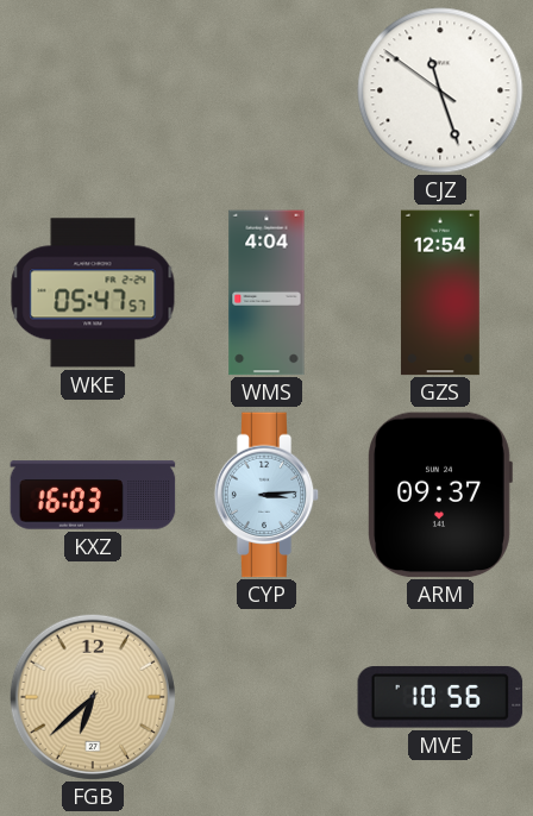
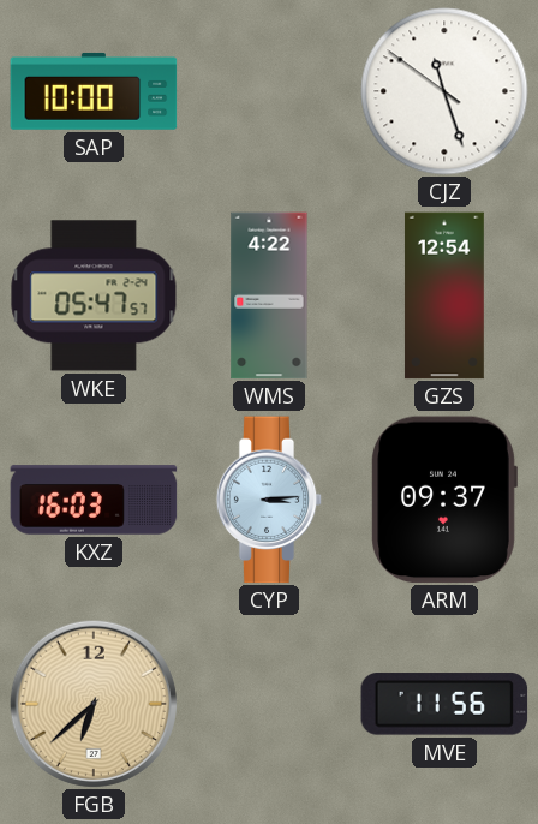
SAP: none -> 10:00
WMS: 4:04 -> 4:22
MVE: 10:56 -> 11:56
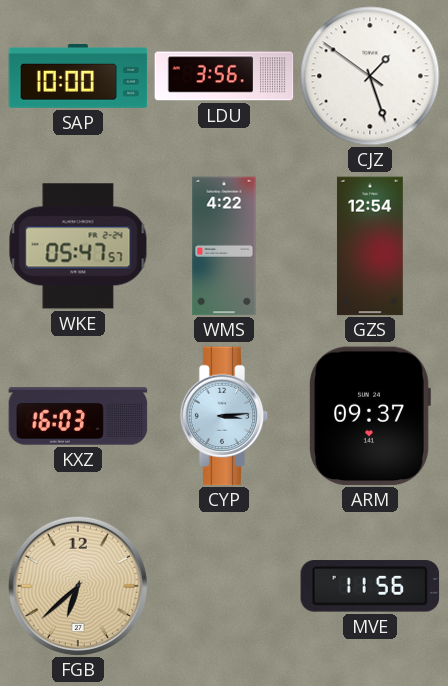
LDU: none -> 3:56
CJZ: 11:26 -> 1:26
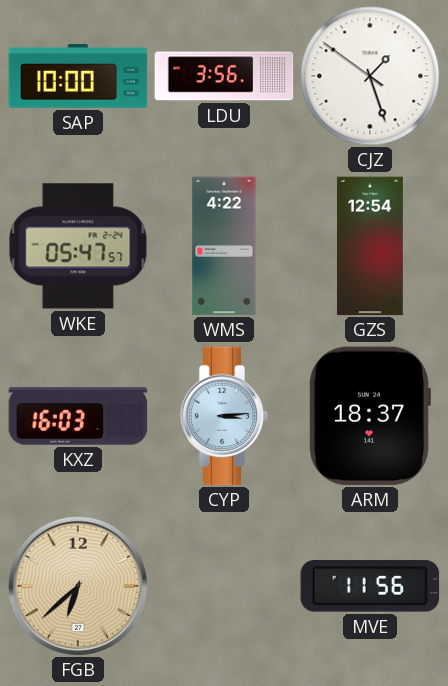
ARM: 09:37 -> 18:37
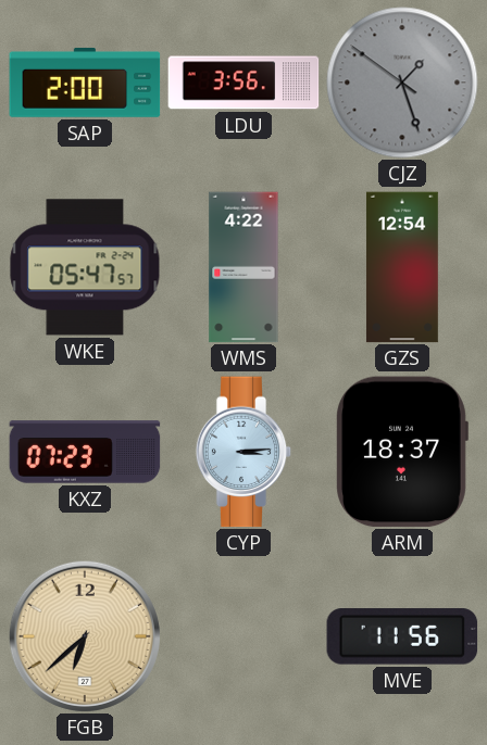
SAP: 10:00 -> 2:00
CJZ dial: white -> grey
KXZ: 16:03 -> 07:23
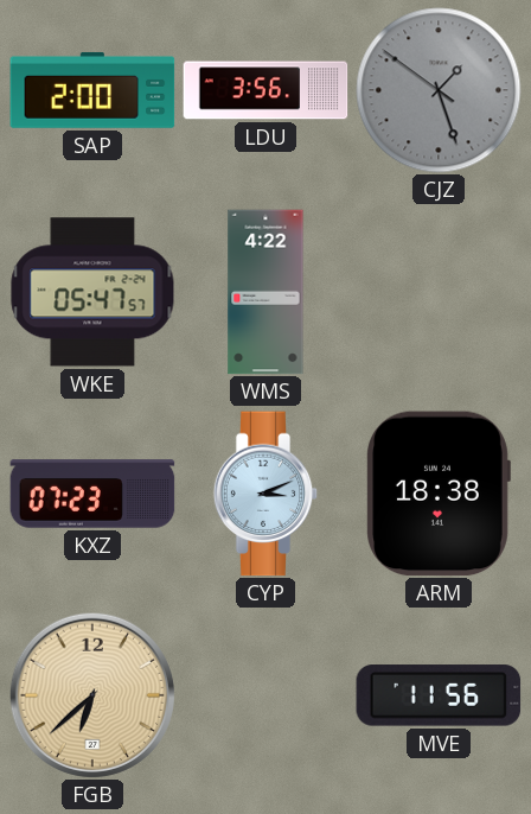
GZS: 12:54 -> none
CYP: 3:14 -> 3:11
ARM: 18:37 -> 18:38
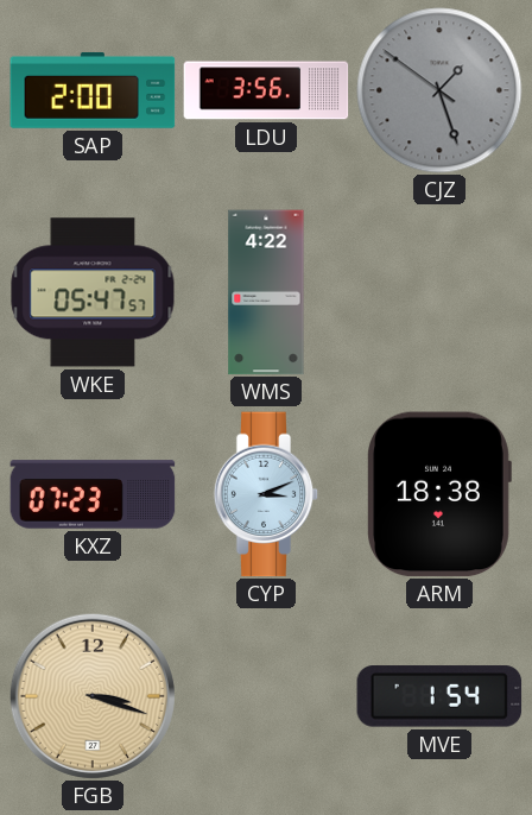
FGB: 6:38 -> 3:18
MVE: 11:56 -> 1:54
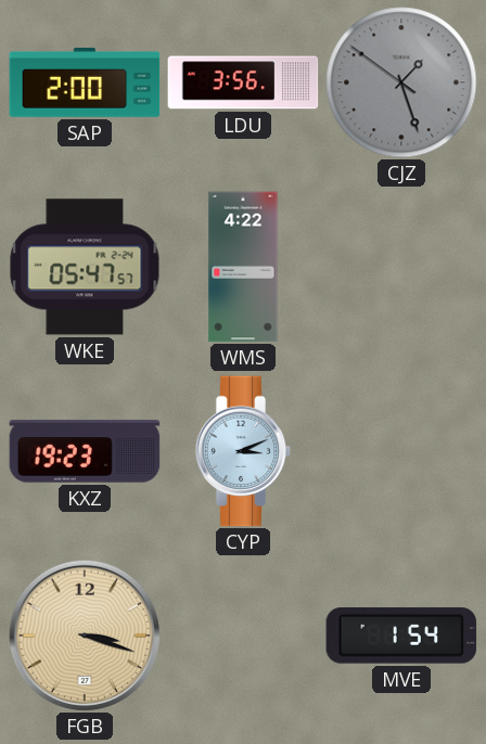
KXZ: 07:23 -> 19:23
ARM: 18:38 -> none
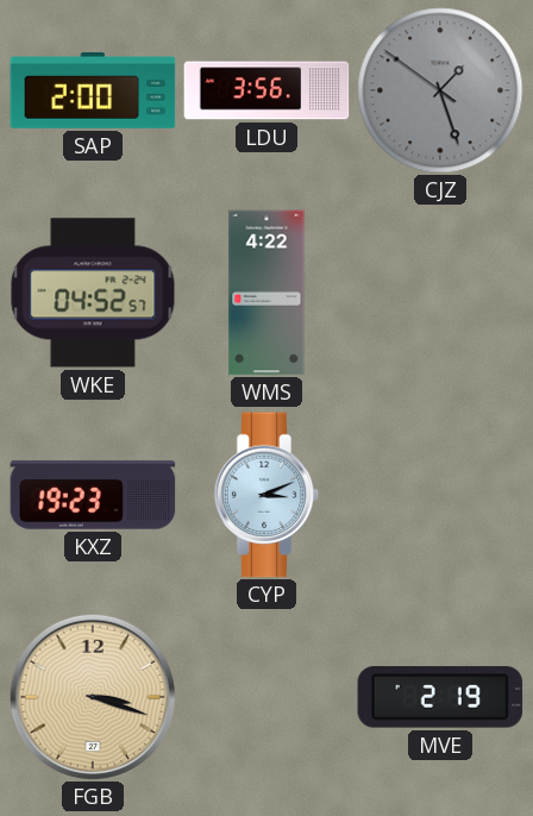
WKE: 05:47 -> 04:52
MVE: 1:54 -> 2:19
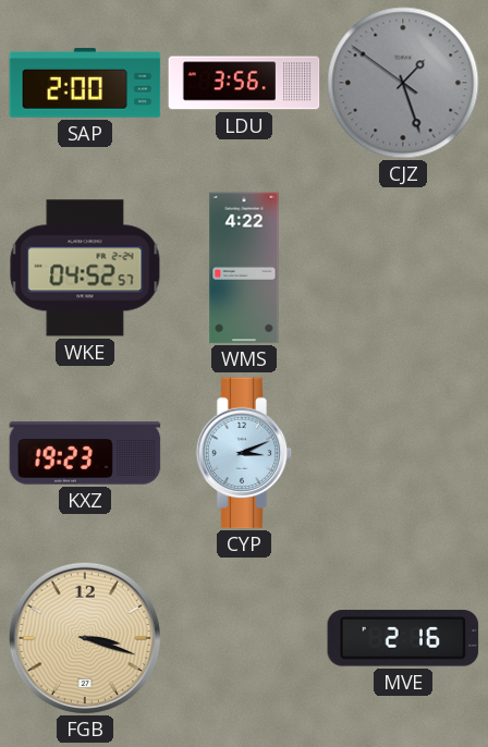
MVE: 2:19 -> 2:16
